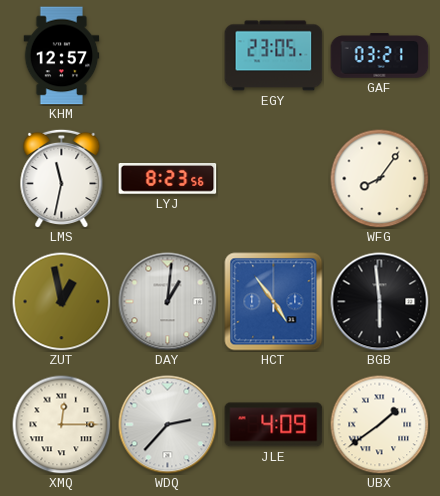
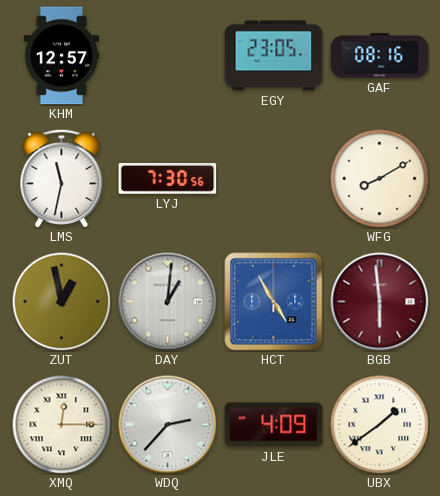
GAF: 03:21 -> 08:16
LYJ: 8:23 -> 7:30
WFG: 8:06 -> 8:10
HCT: 4:54 -> 4:55
BGB dial: black -> burgundy
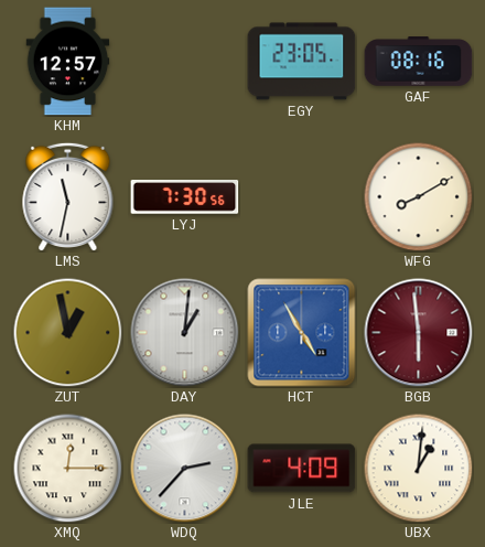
UBX: 1:39 -> 1:01
